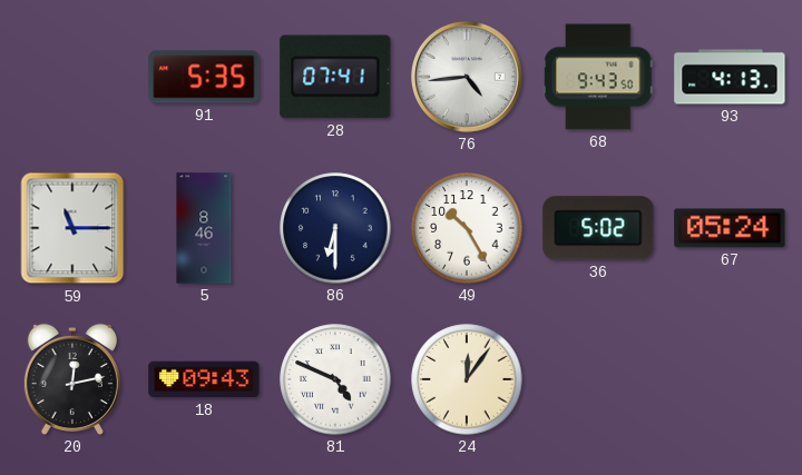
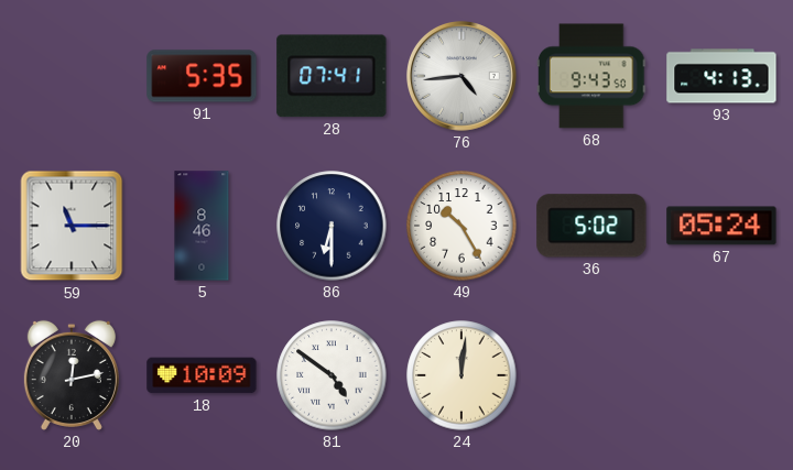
18: 09:43 -> 10:09
81: 4:49 -> 4:51
24: 12:06 -> 12:01
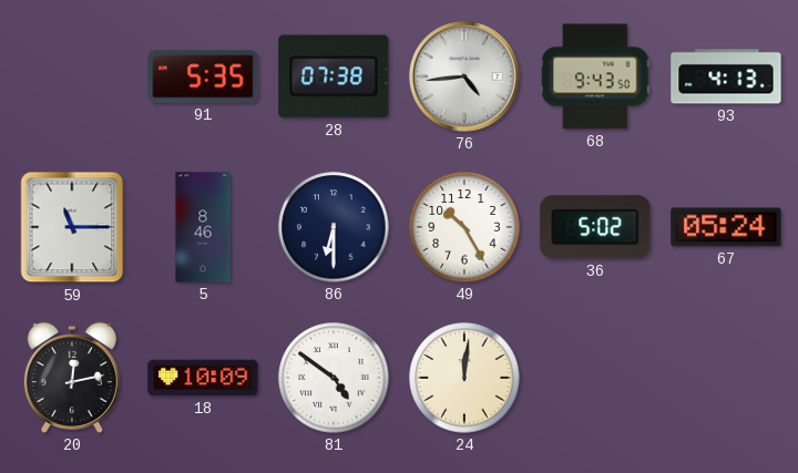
28: 07:41 -> 07:38
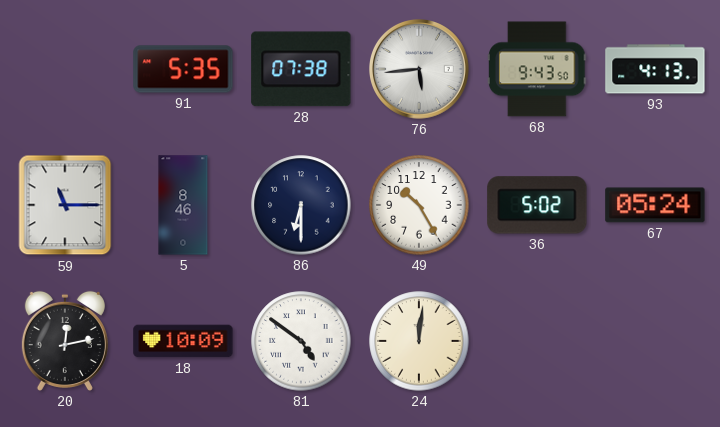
76: 4:44 -> 5:44
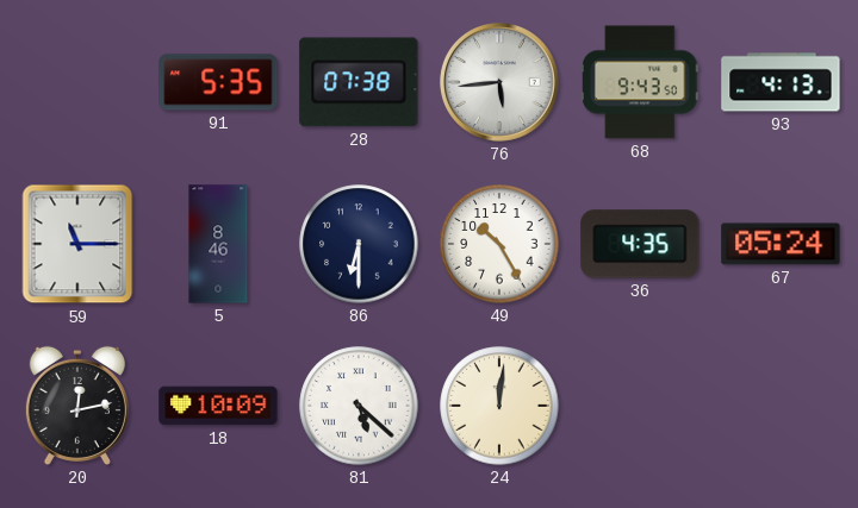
36: 5:02 -> 4:35
81: 4:51 -> 5:22
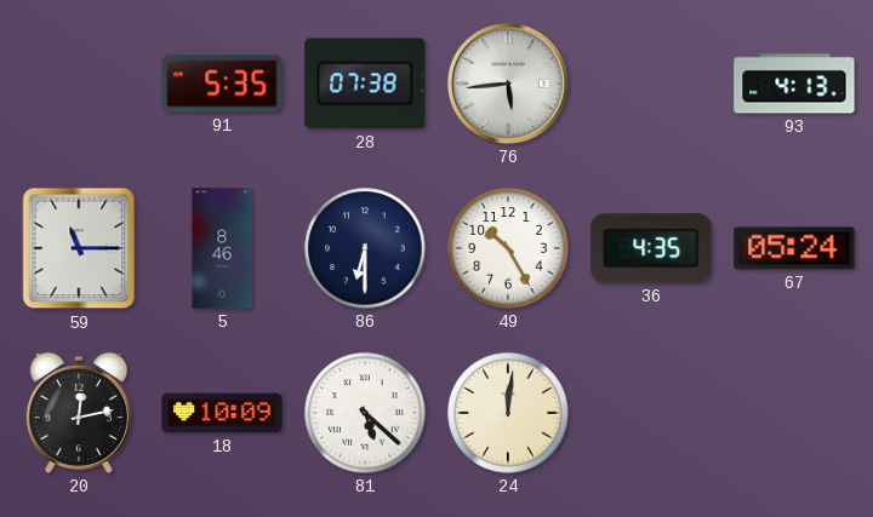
68: 9:43 -> none
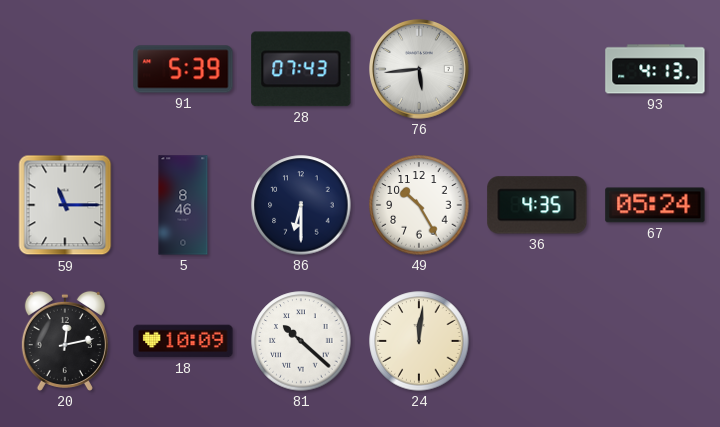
91: 5:35 -> 5:39
28: 07:38 -> 07:43
81: 5:22 -> 10:22
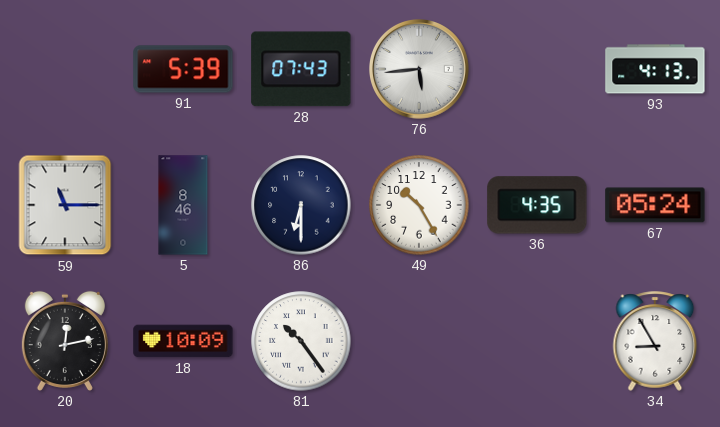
81: 10:22 -> 10:24
24: 12:01 -> none
34: none -> 8:55
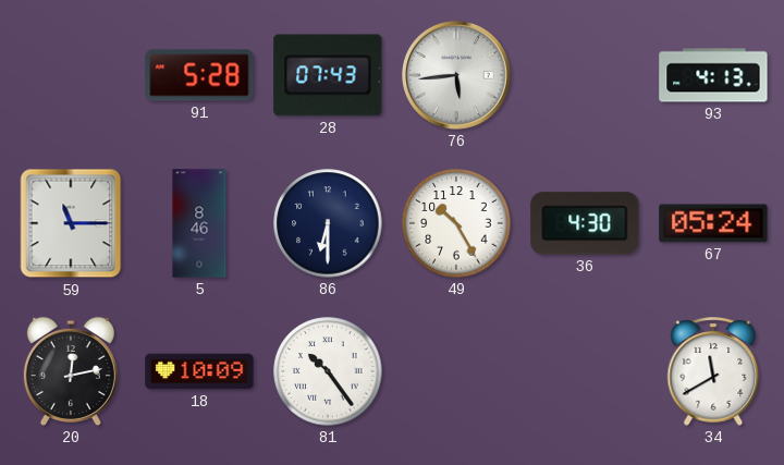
91: 5:39 -> 5:28
36: 4:35 -> 4:30
34: 8:55 -> 11:40
